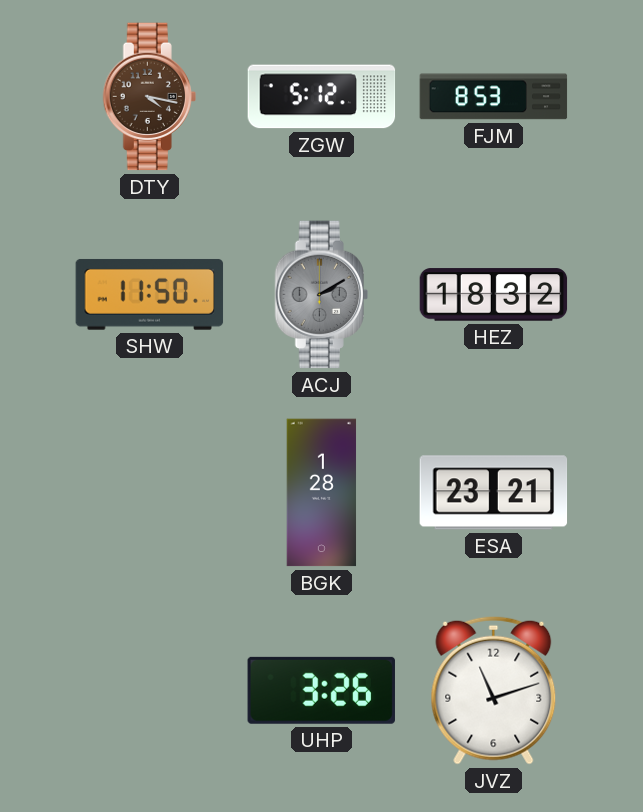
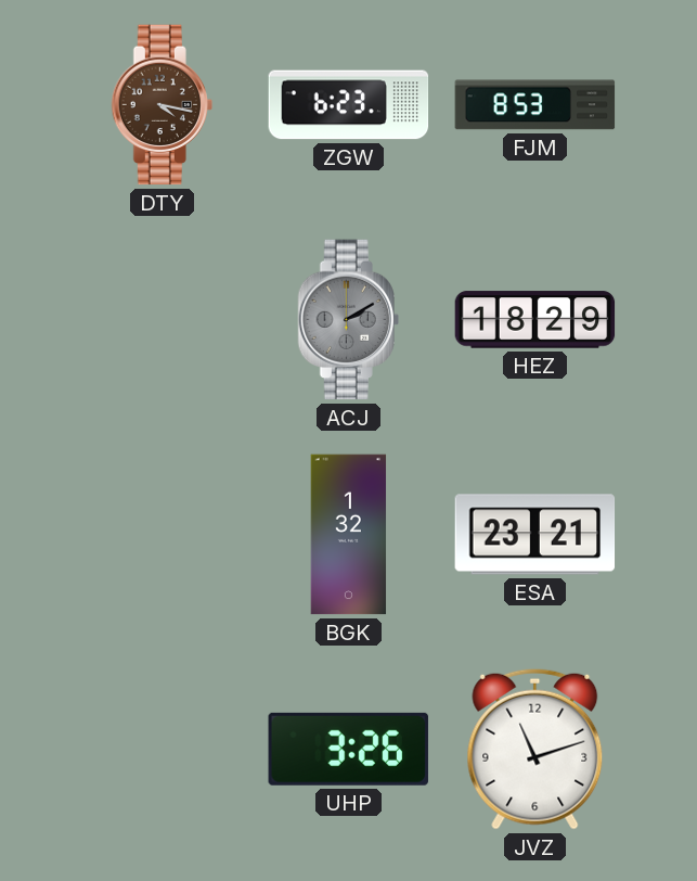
ZGW: 5:12 -> 6:23
SHW: 11:50 -> none
HEZ: 18:32 -> 18:29
BGK: 1:28 -> 1:32
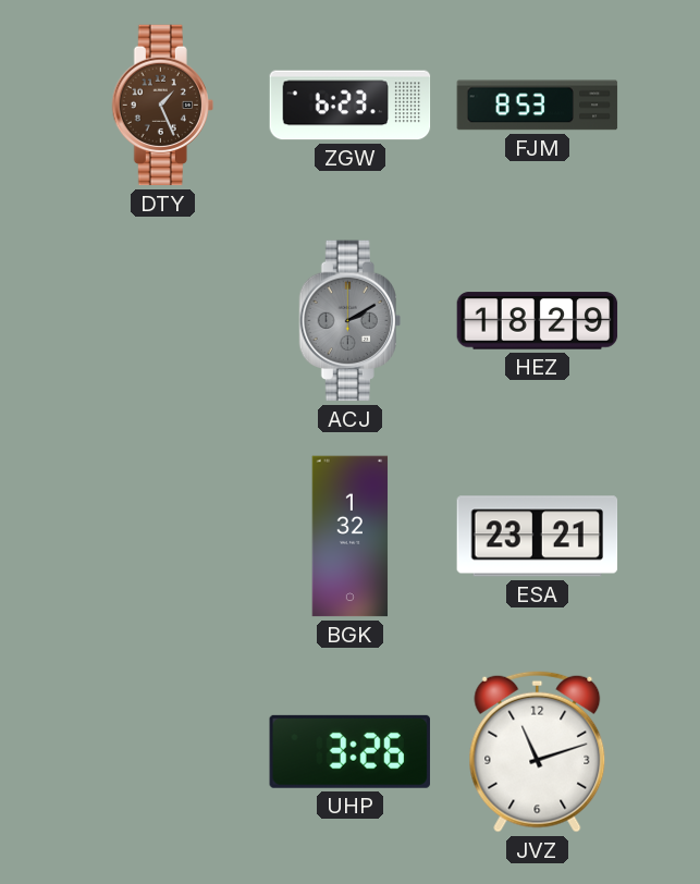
DTY: 4:17 -> 1:26
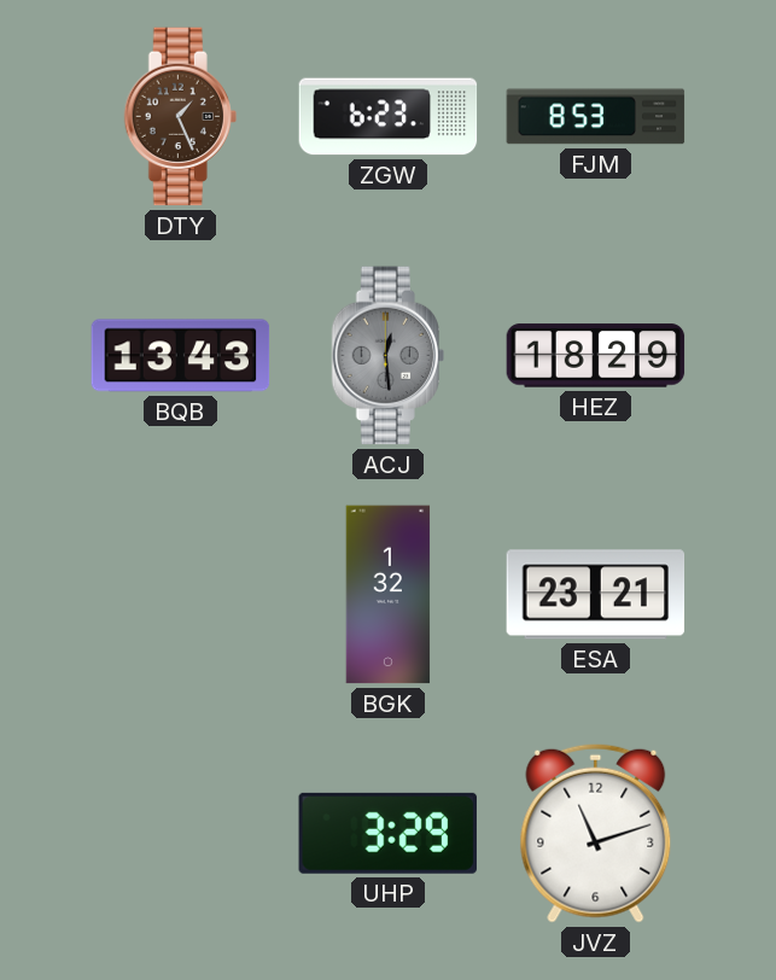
BQB: none -> 13:43
ACJ: 2:10 -> 12:29
UHP: 3:26 -> 3:29
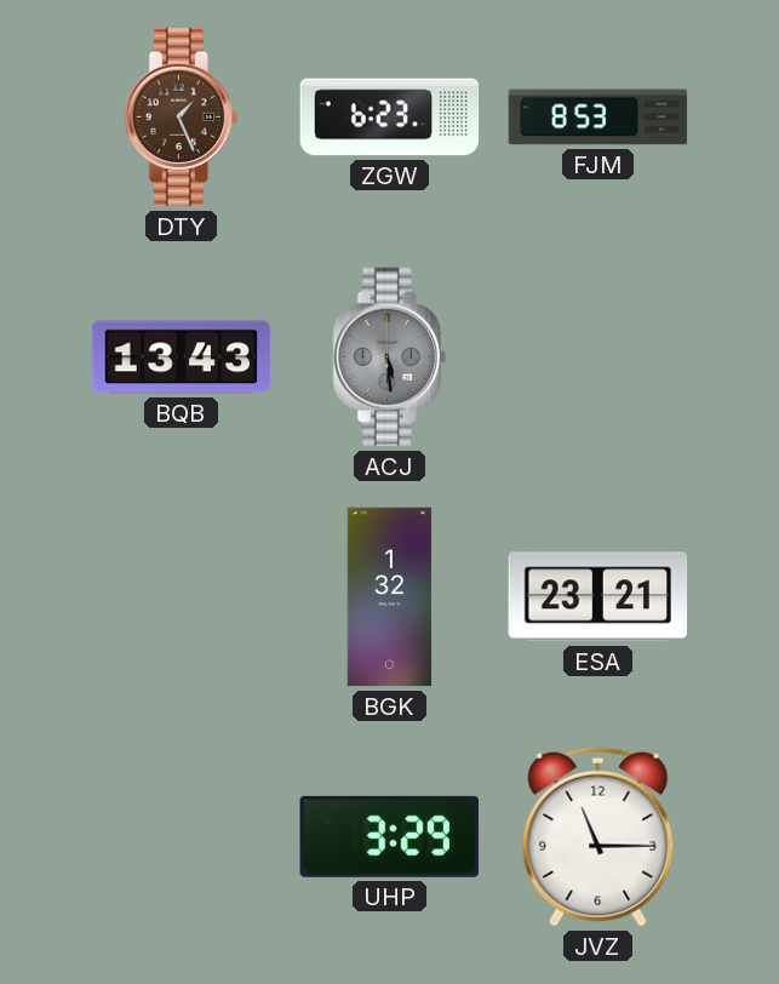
ACJ: 12:29 -> 5:29
HEZ: 18:29 -> none
JVZ: 11:12 -> 11:15
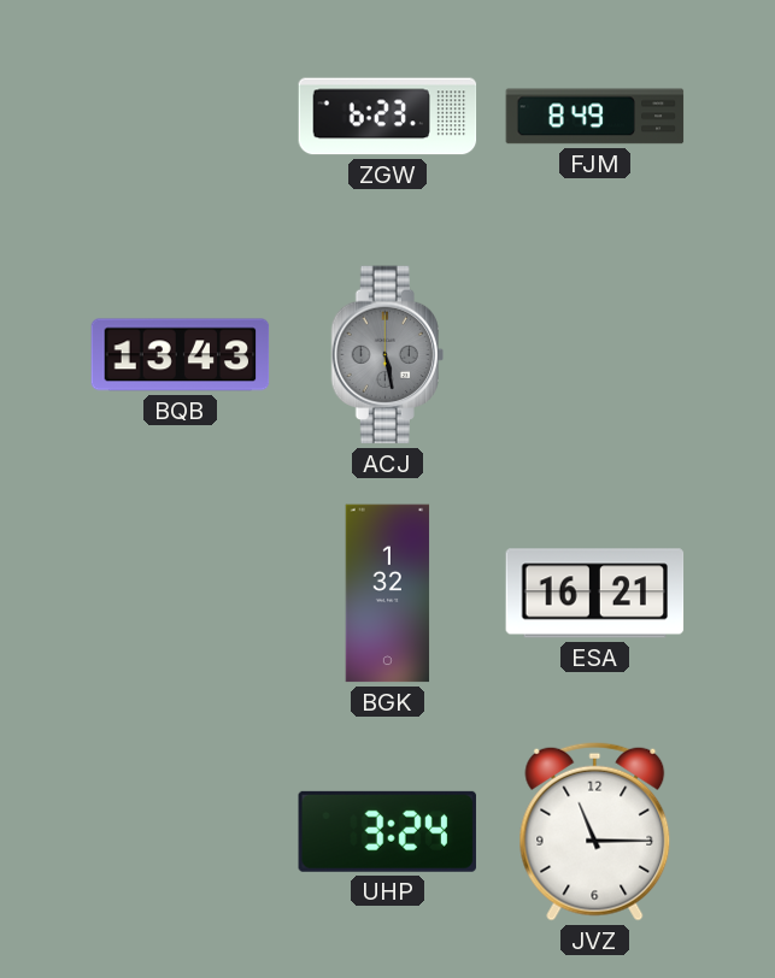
DTY: 1:26 -> none
FJM: 8:53 -> 8:49
ACJ: 5:29 -> 5:28
ESA: 23:21 -> 16:21
UHP: 3:29 -> 3:24
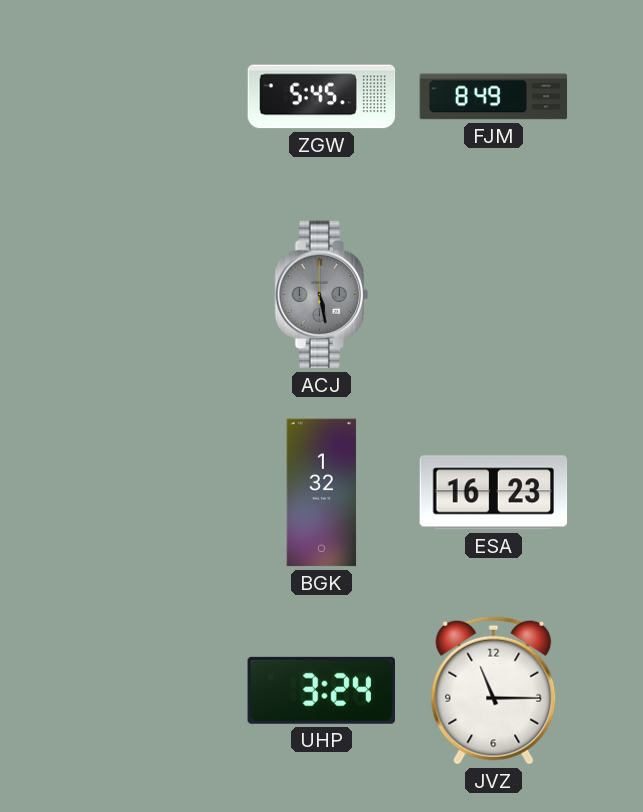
ZGW: 6:23 -> 5:45
BQB: 13:43 -> none
ESA: 16:21 -> 16:23
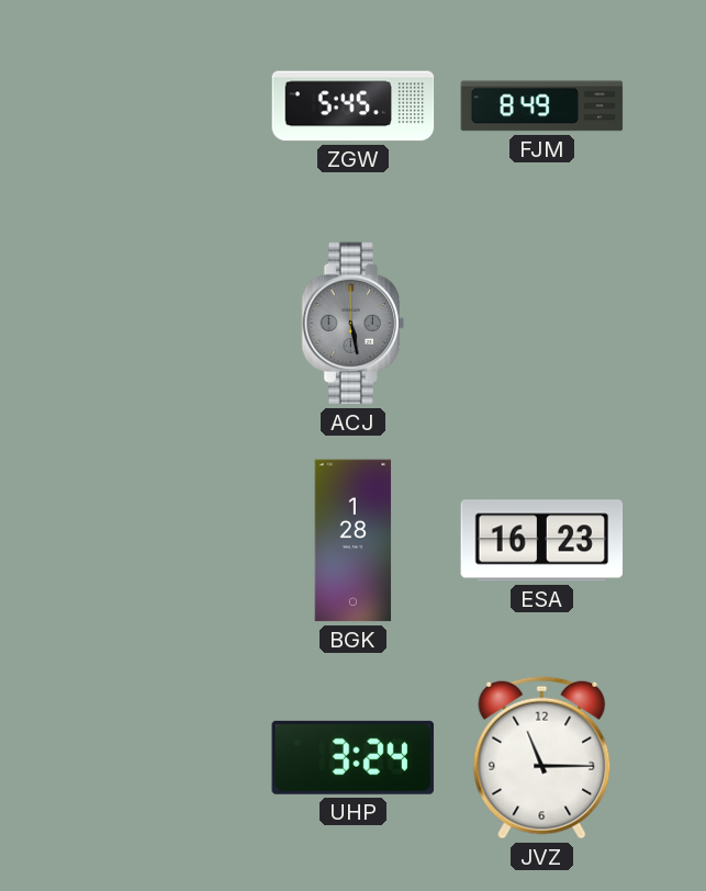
BGK: 1:32 -> 1:28
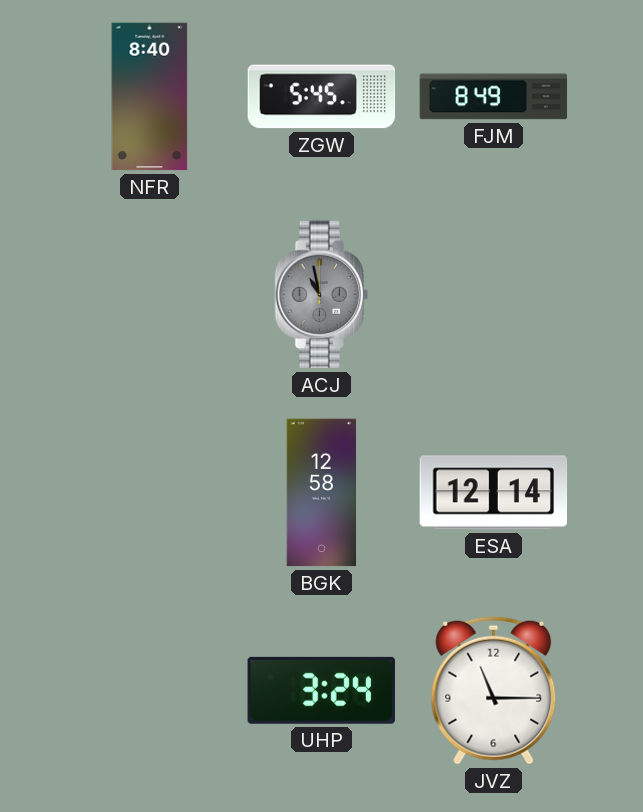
NFR: none -> 8:40
ACJ: 5:28 -> 10:58
BGK: 1:28 -> 12:58
ESA: 16:23 -> 12:14
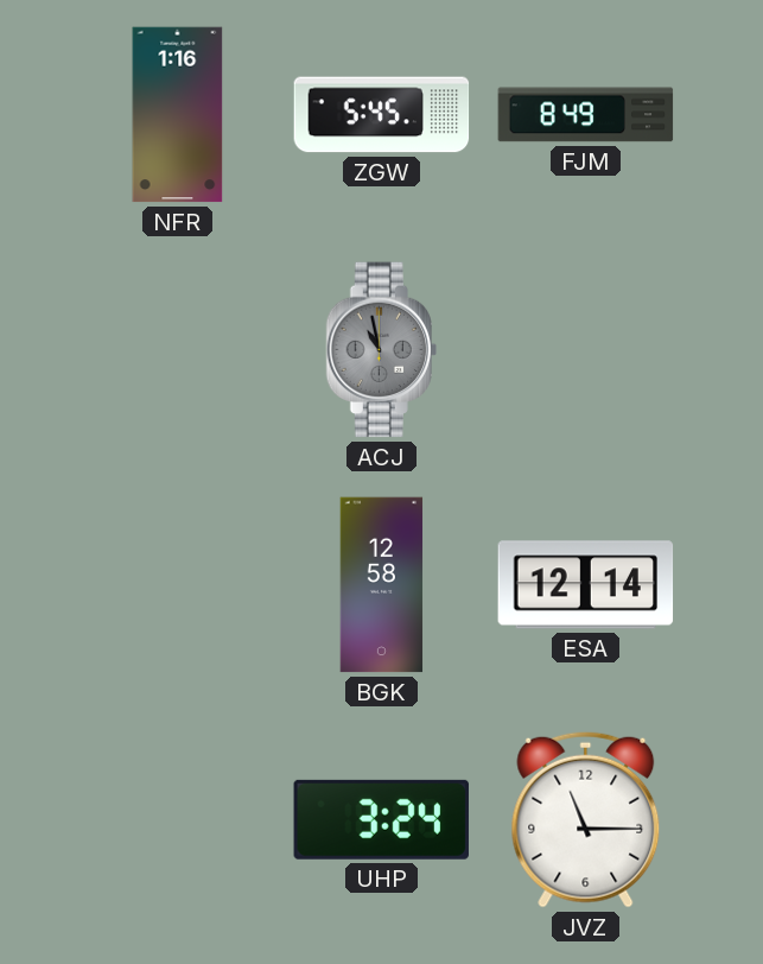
NFR: 8:40 -> 1:16
